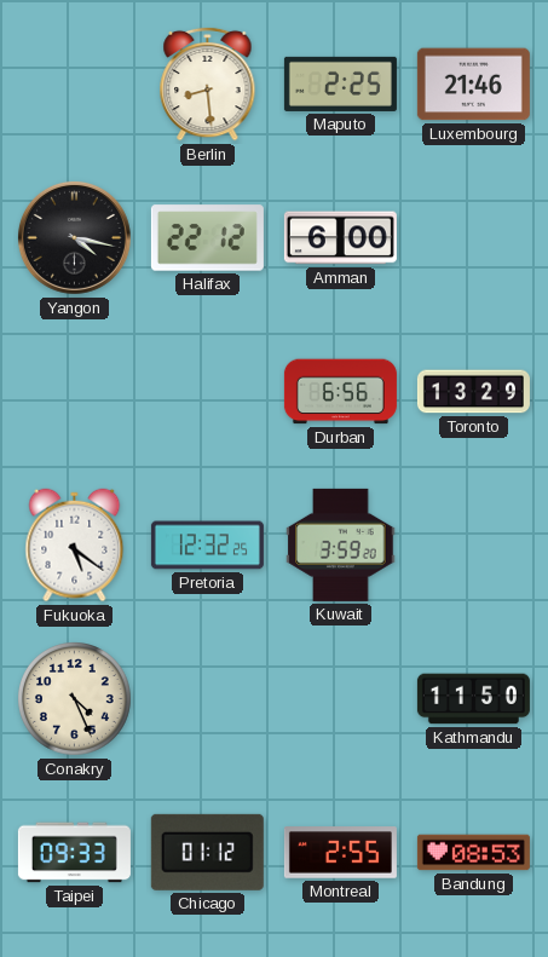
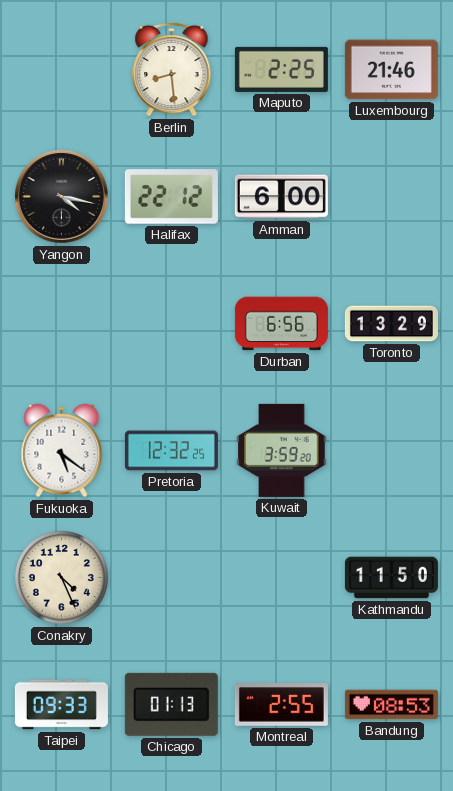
Chicago: 01:12 -> 01:13
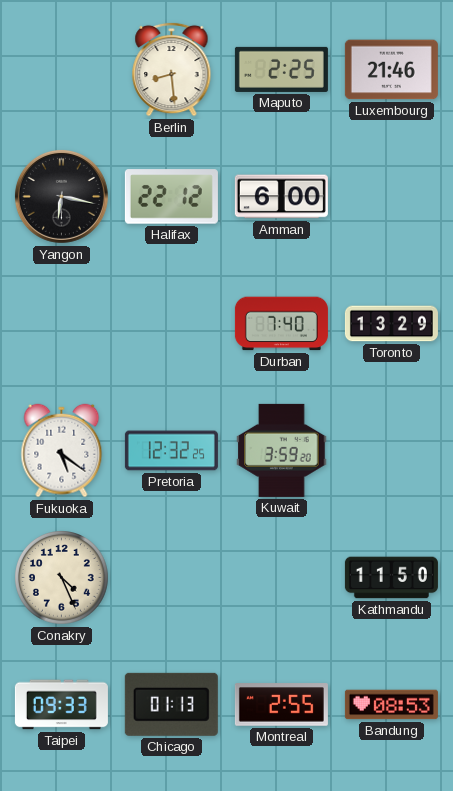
Yangon: 4:17 -> 6:17
Durban: 6:56 -> 7:40
